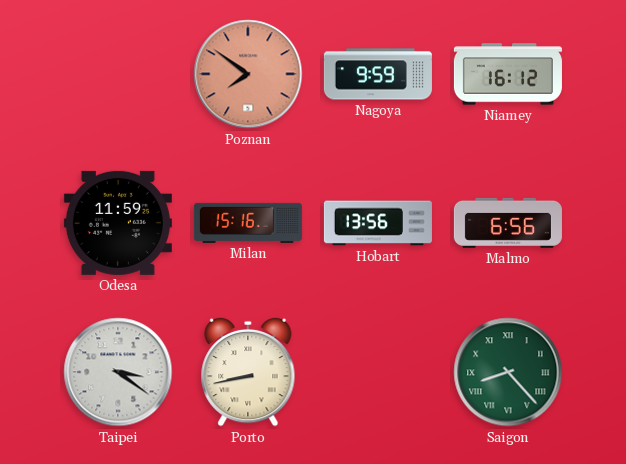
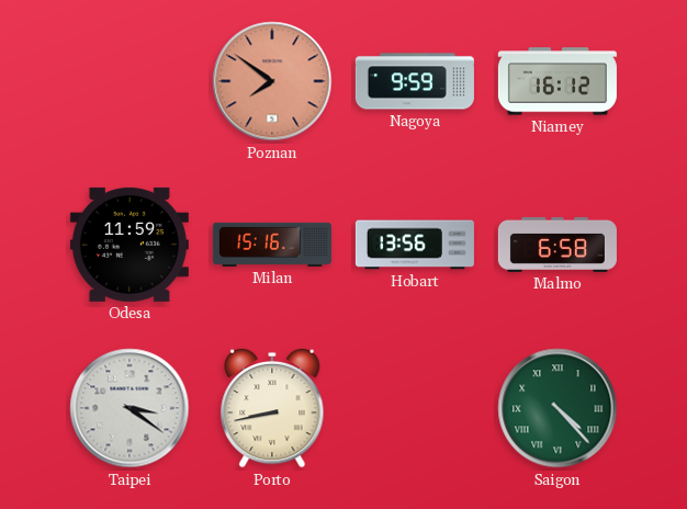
Malmo: 6:56 -> 6:58
Saigon: 8:23 -> 4:23
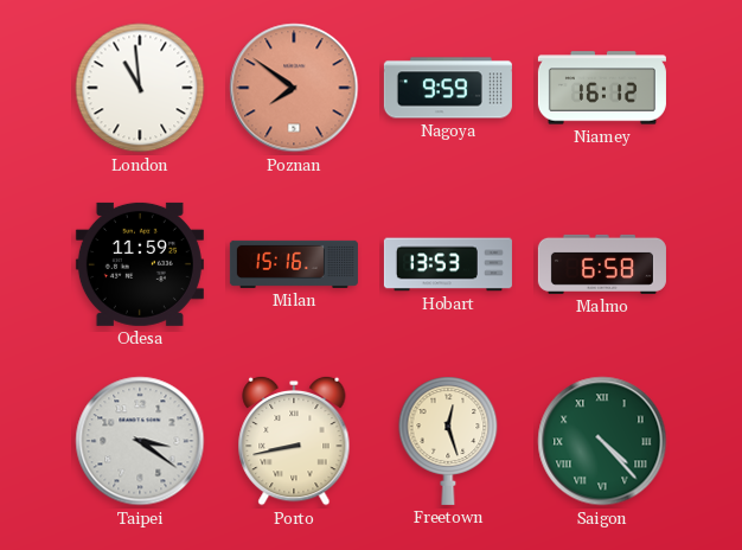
London: none -> 10:59
Hobart: 13:56 -> 13:53
Freetown: none -> 12:27
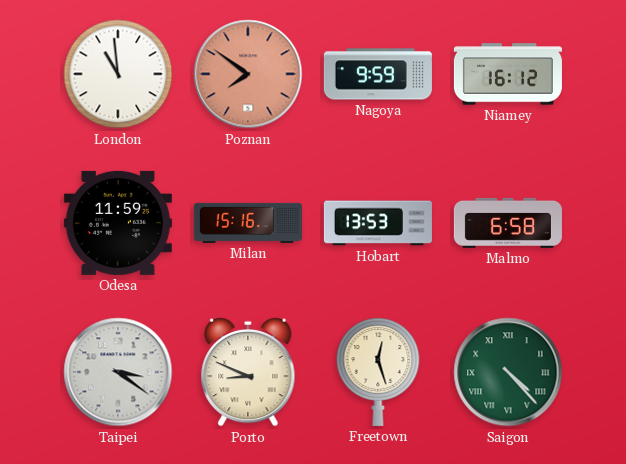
Porto: 8:43 -> 8:49
